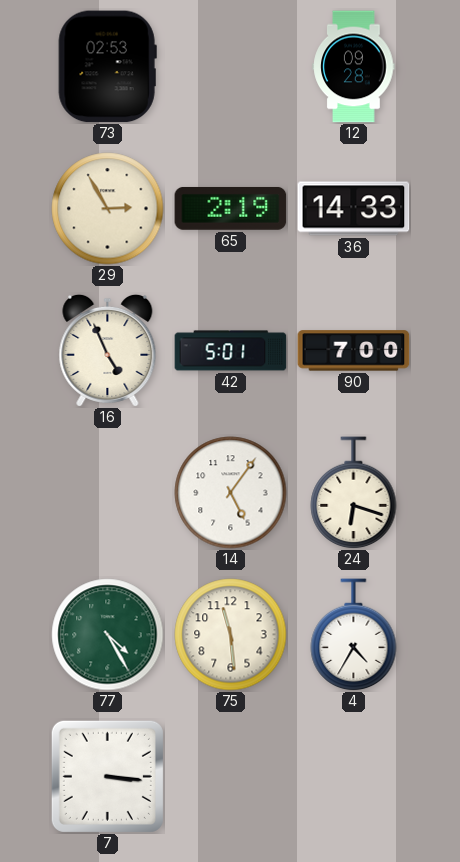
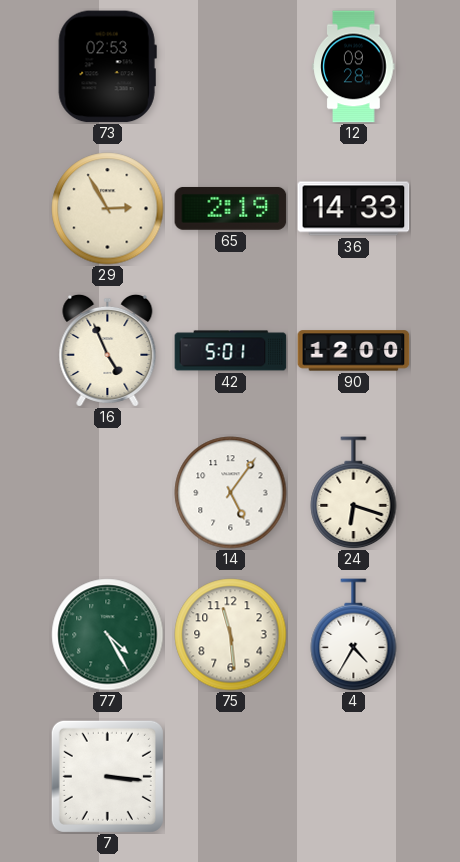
90: 7:00 -> 12:00
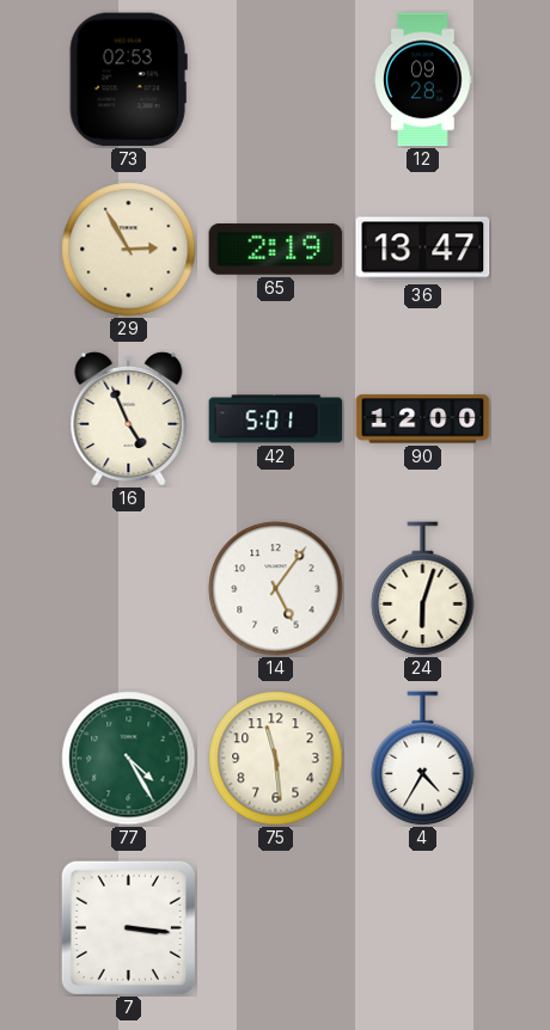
36: 14:33 -> 13:47
24: 6:18 -> 6:03
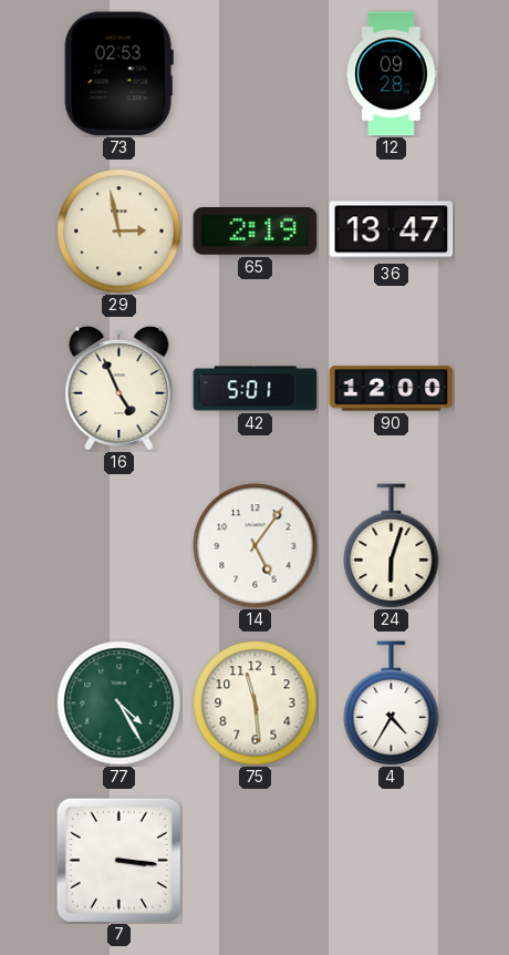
29: 2:55 -> 2:58
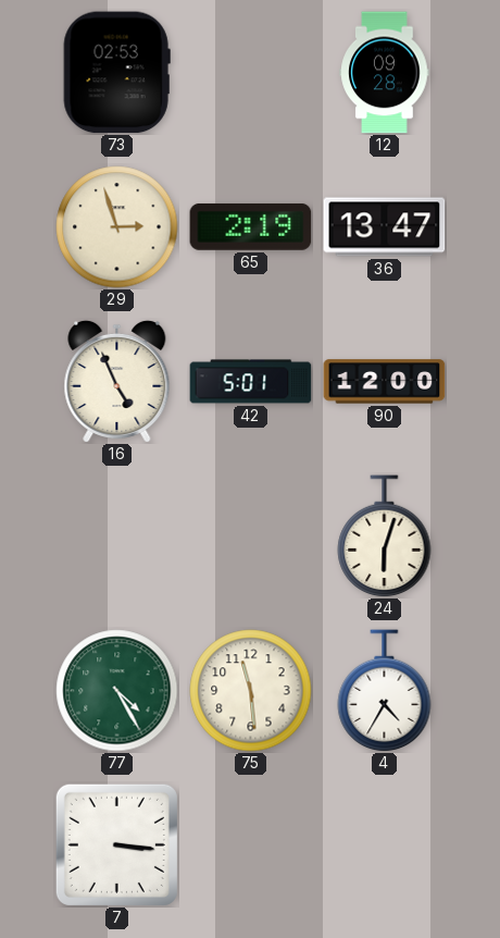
29: 2:58 -> 2:57
14: 5:06 -> none
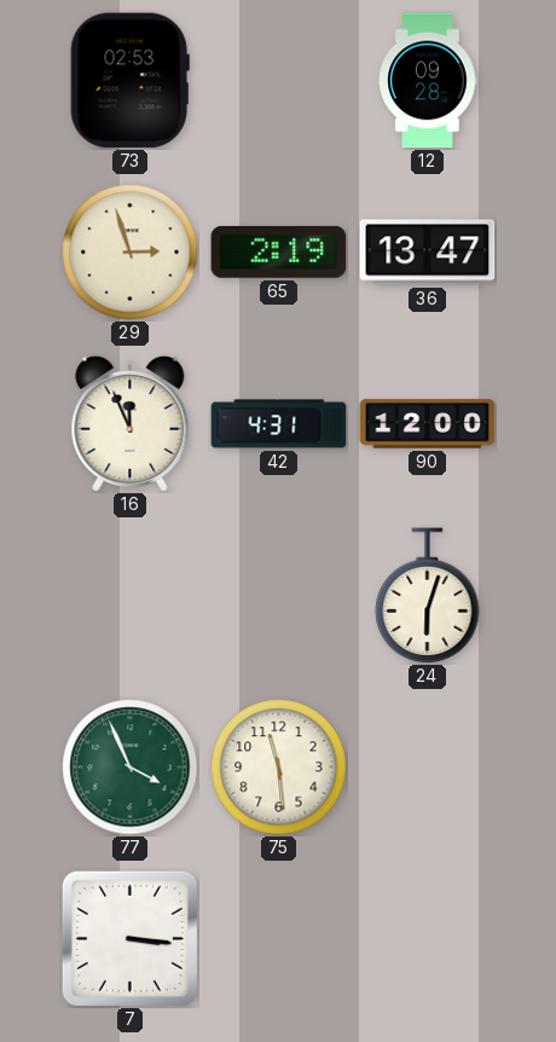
16: 4:56 -> 11:56
42: 5:01 -> 4:31
77: 4:25 -> 3:56
4: 4:35 -> none
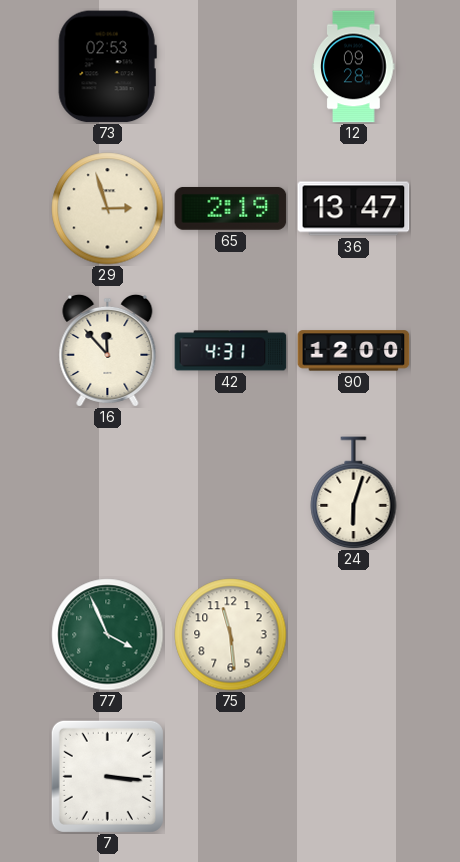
16: 11:56 -> 11:53
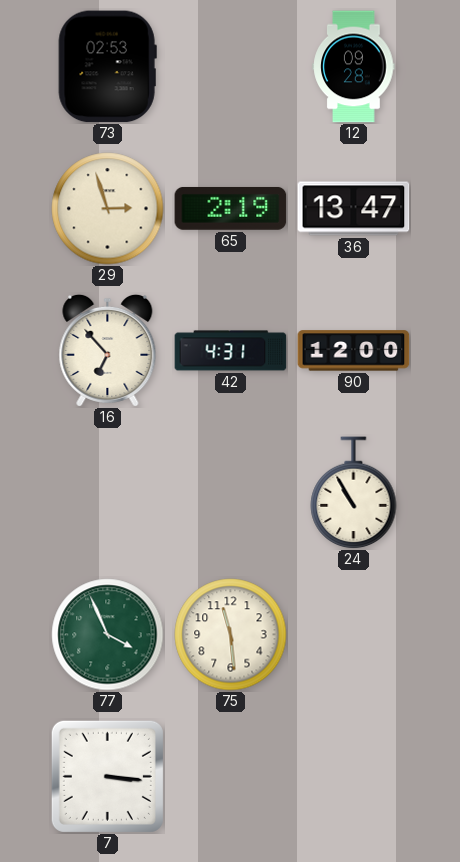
16: 11:53 -> 6:53
24: 6:03 -> 10:55
